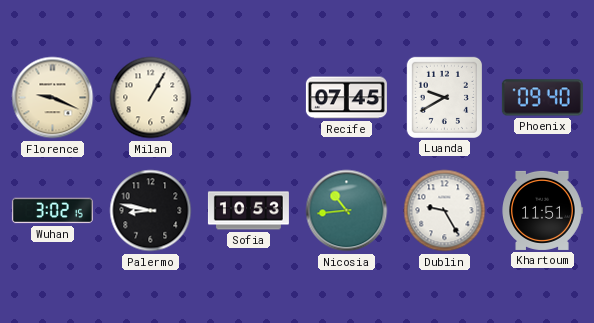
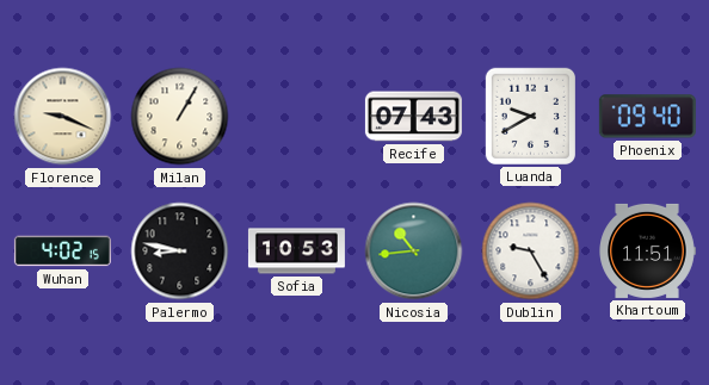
Recife: 07:45 -> 07:43
Wuhan: 3:02 -> 4:02
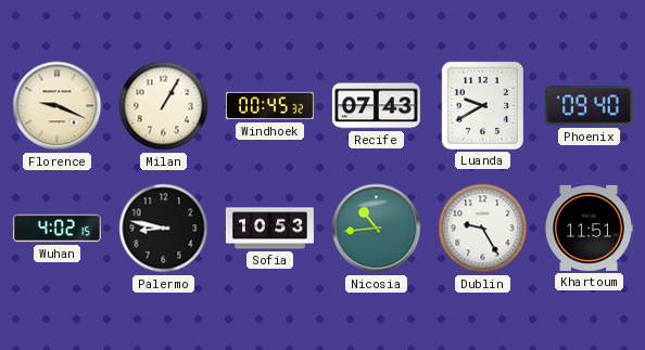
Windhoek: none -> 00:45
